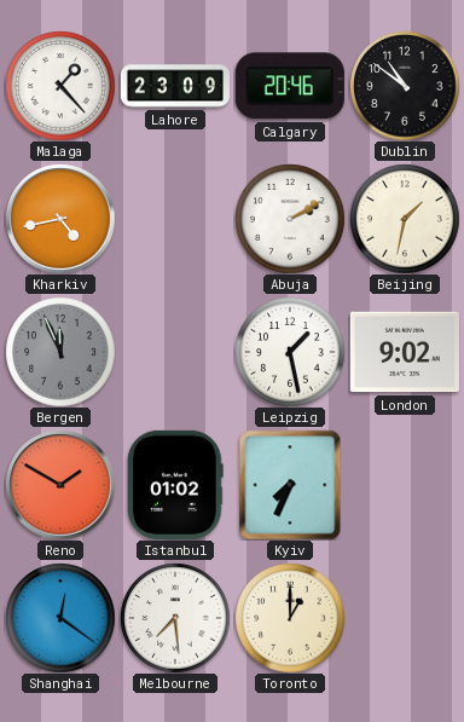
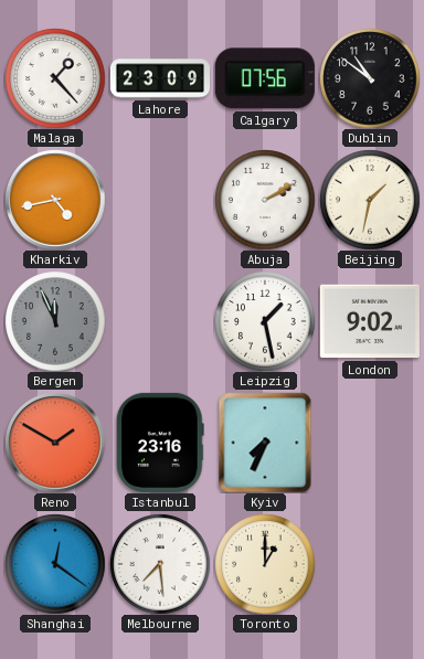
Calgary: 20:46 -> 07:56
Istanbul: 01:02 -> 23:16
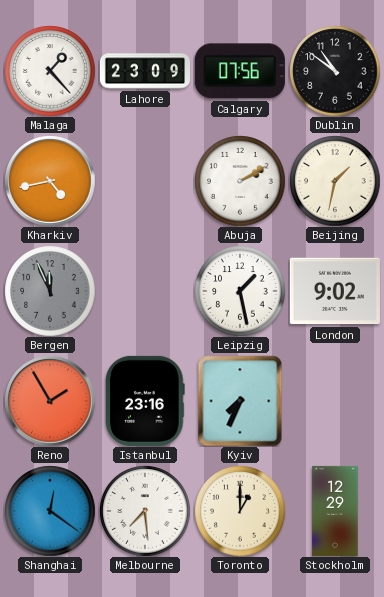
Reno: 1:50 -> 1:55
Stockholm: none -> 12:29
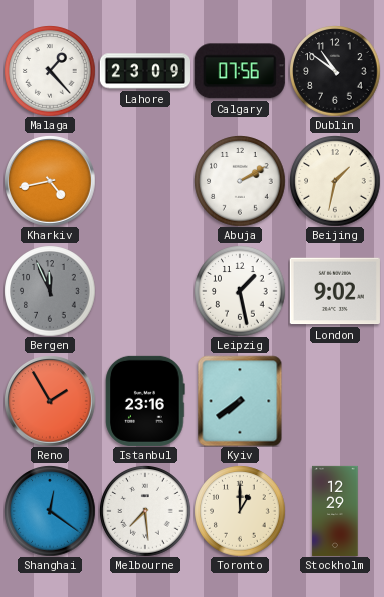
Kyiv: 7:34 -> 7:39
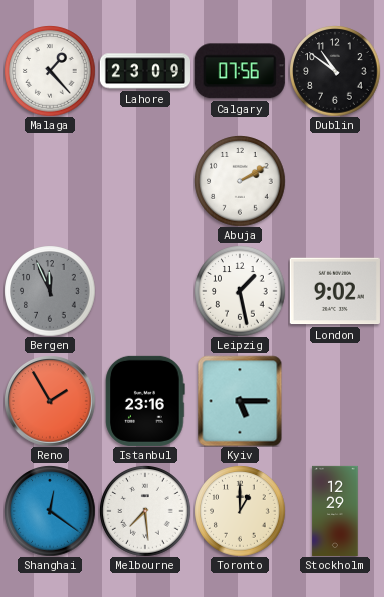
Kharkiv: 4:43 -> none
Beijing: 1:32 -> none
Kyiv: 7:39 -> 5:15
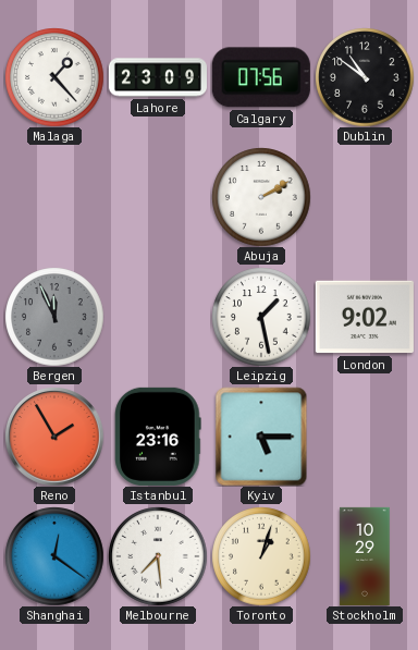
Toronto: 1:00 -> 1:03
Stockholm: 12:29 -> 10:29
